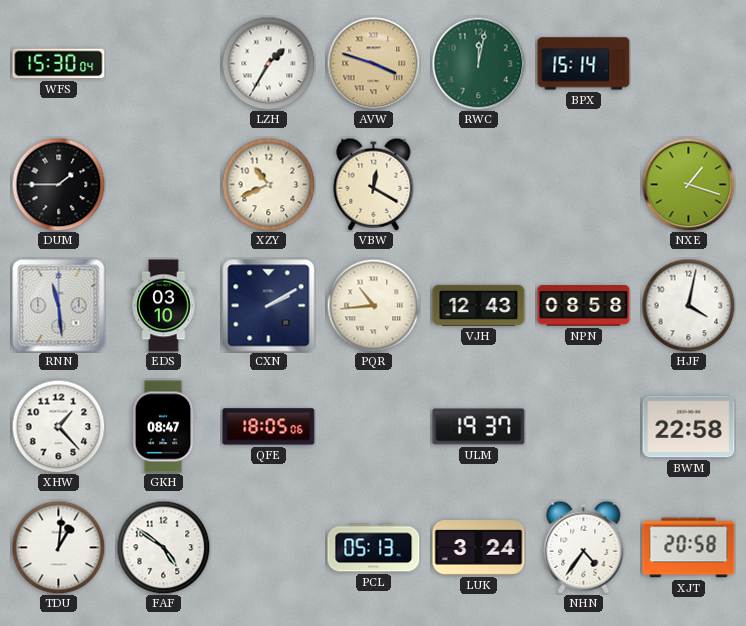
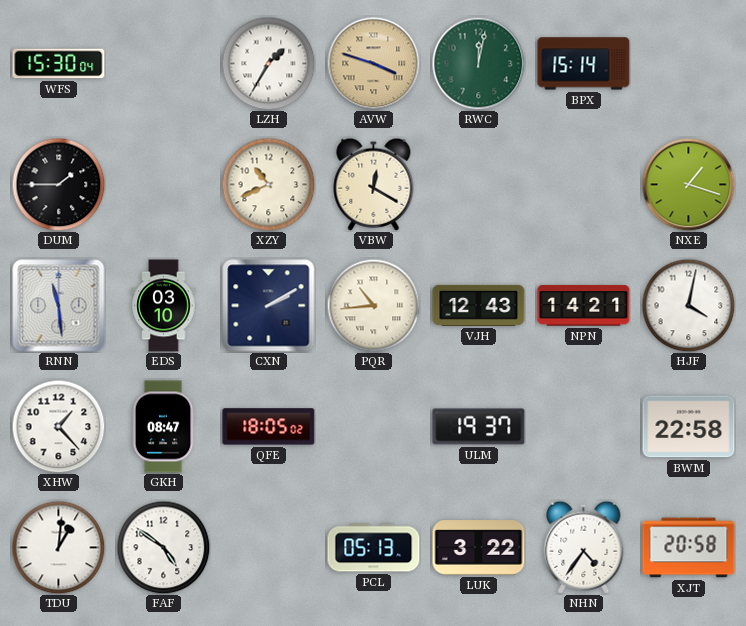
NPN: 08:58 -> 14:21
QFE: 18:05:06 -> 18:05:02
LUK: 3:24 -> 3:22
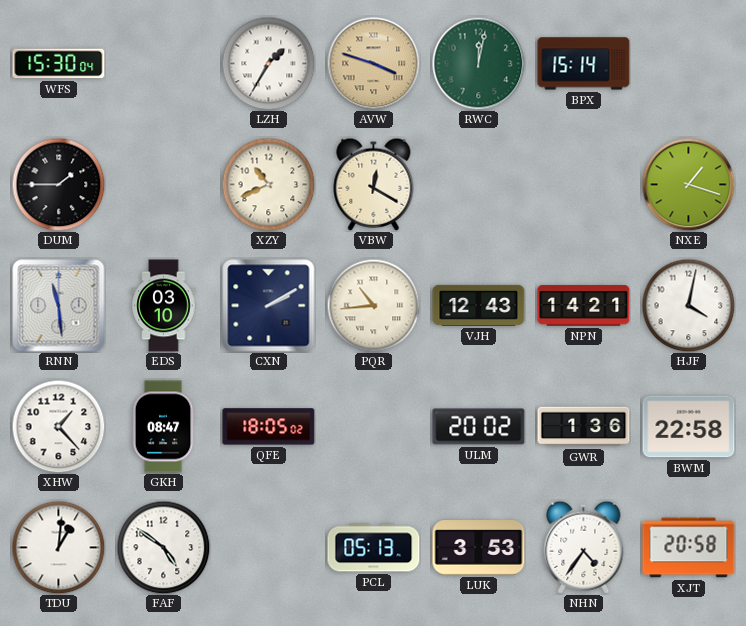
ULM: 19:37 -> 20:02
GWR: none -> 1:36
LUK: 3:22 -> 3:53
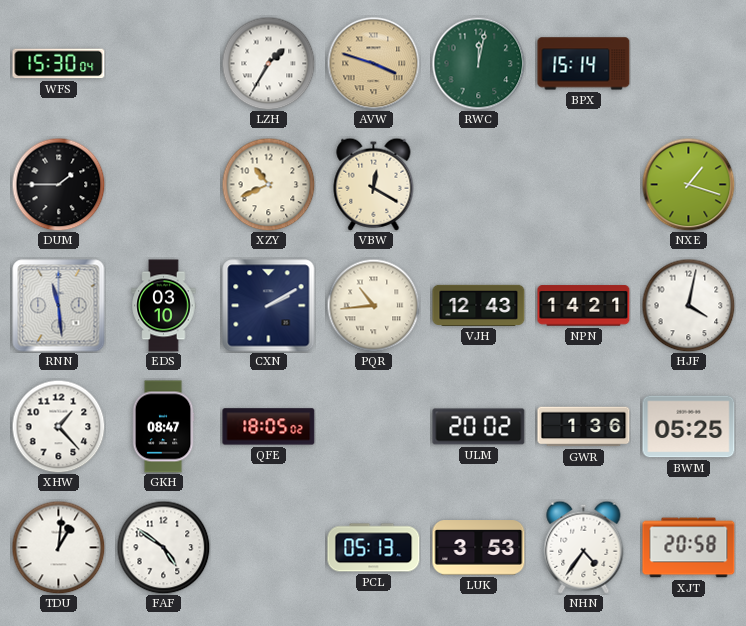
BWM: 22:58 -> 05:25
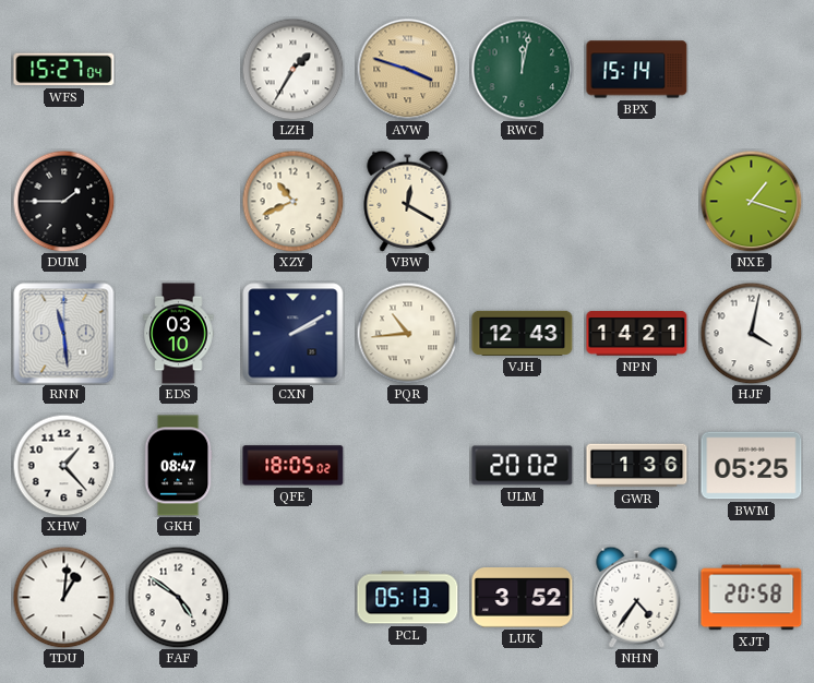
WFS: 15:30 -> 15:27
LUK: 3:53 -> 3:52
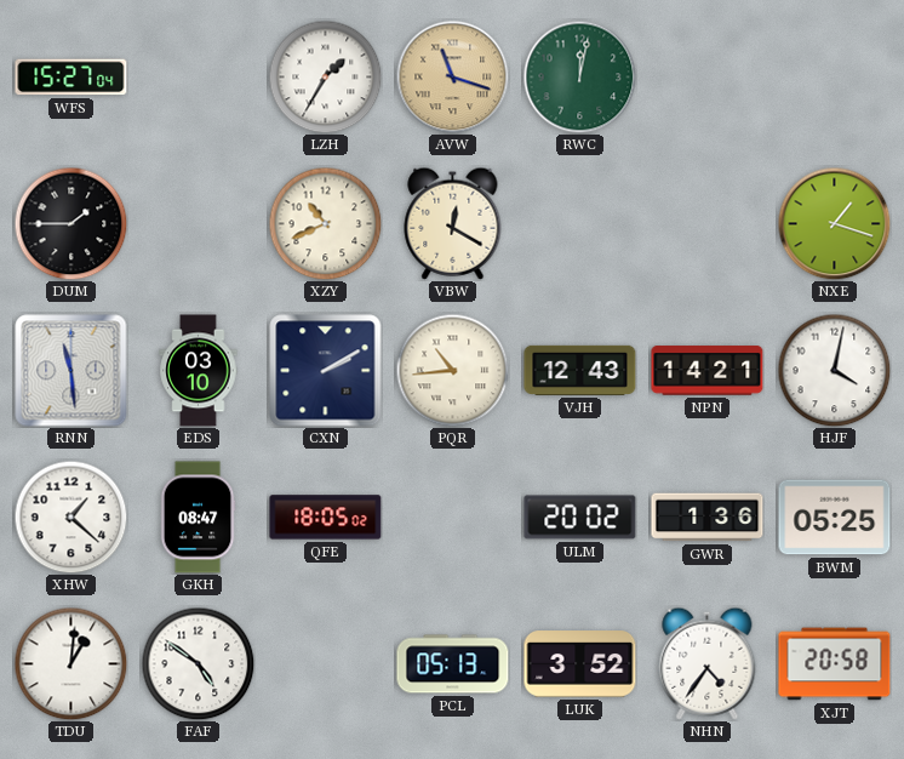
AVW: 3:48 -> 11:18
BPX: 15:14 -> none
XHW: 1:23 -> 1:22
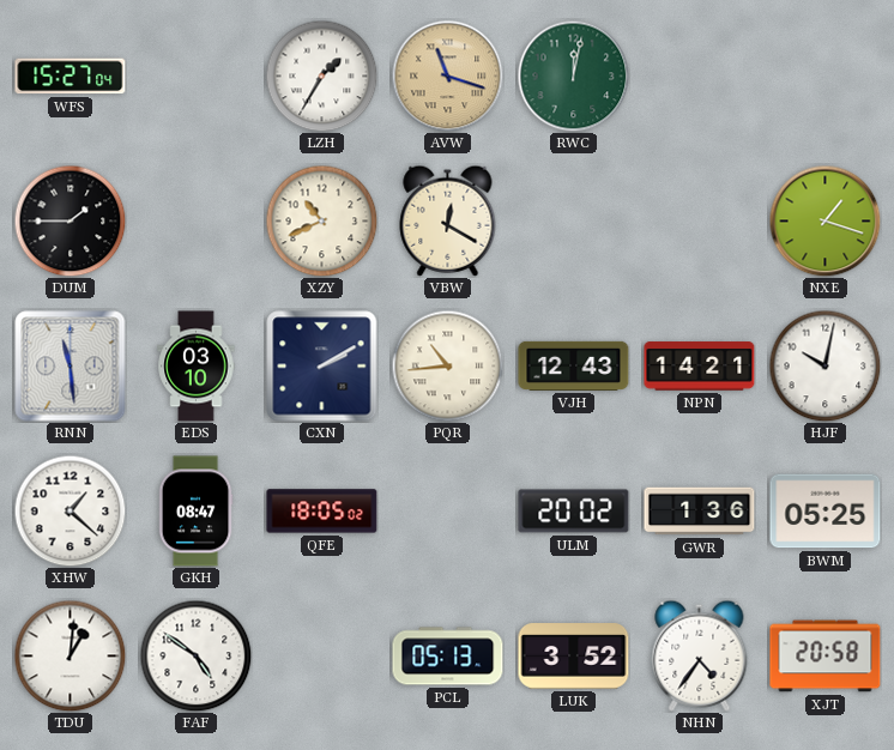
HJF: 4:02 -> 10:02
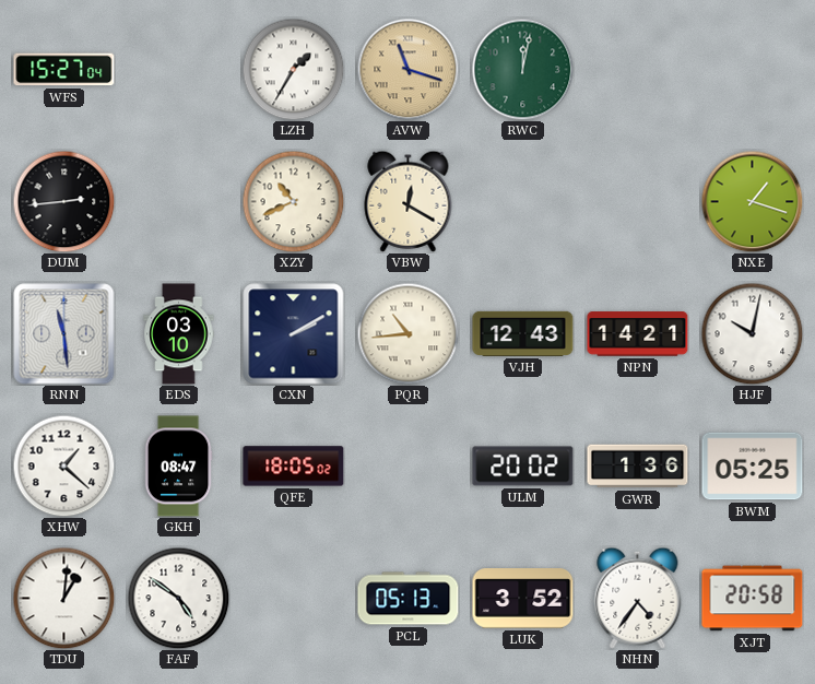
DUM: 1:45 -> 2:44
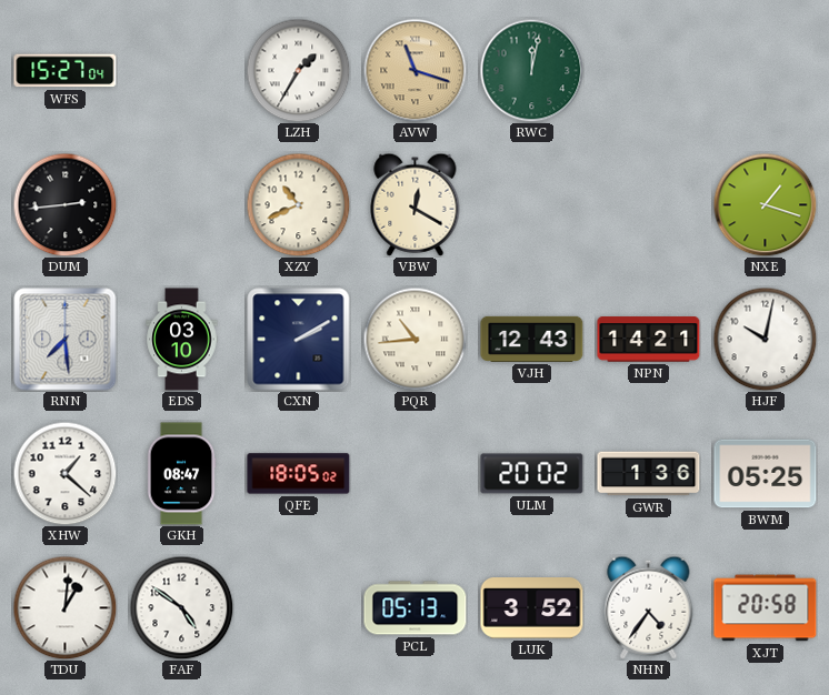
RNN: 11:29 -> 7:29
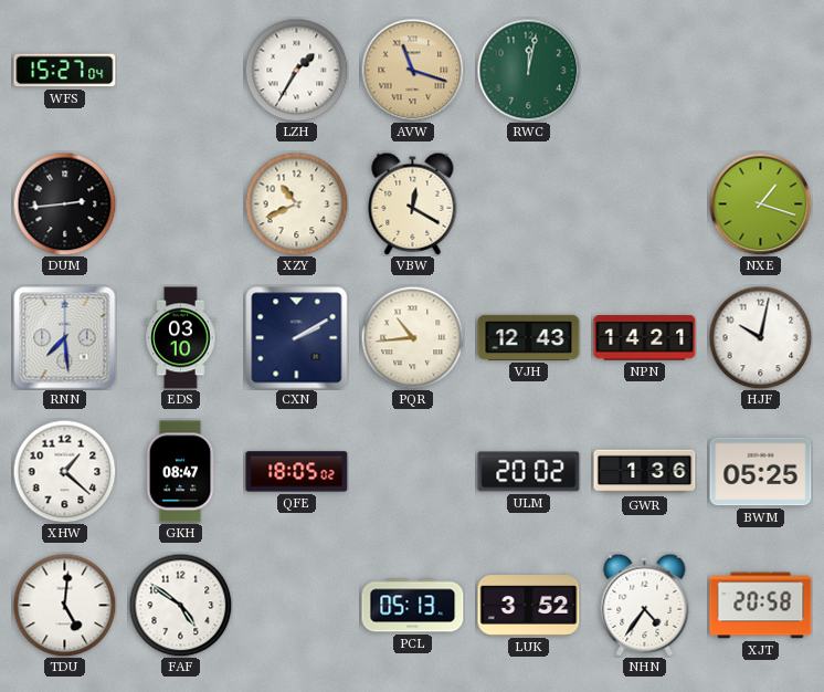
TDU: 1:01 -> 5:01
